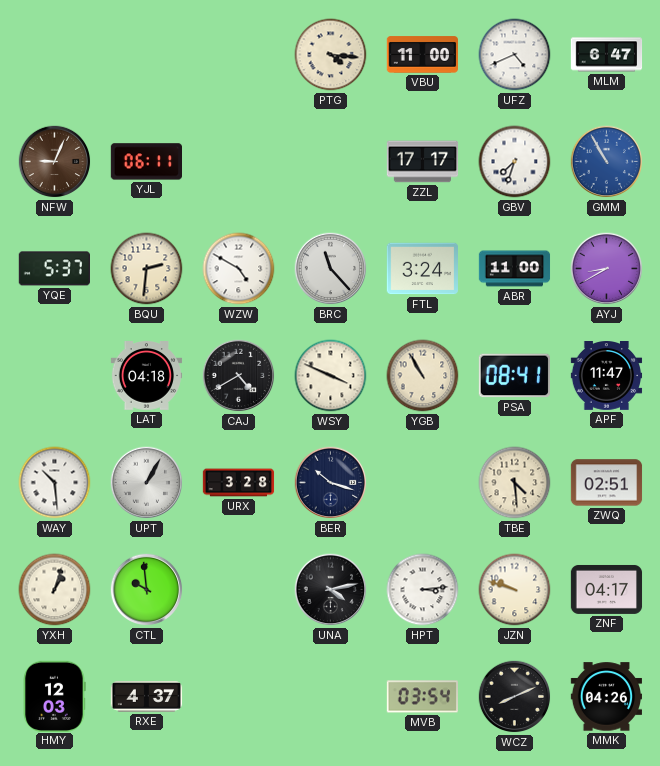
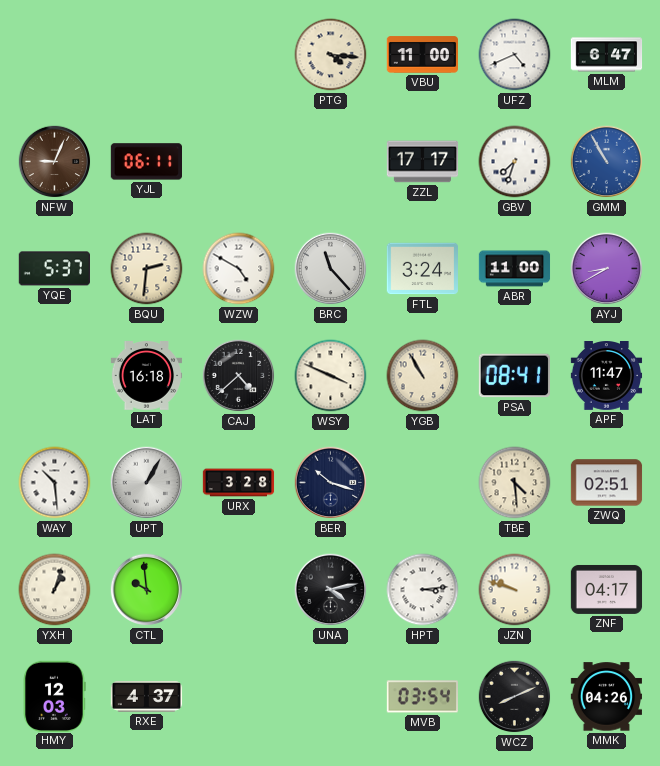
LAT: 04:18 -> 16:18
CAJ: 4:40 -> 4:38
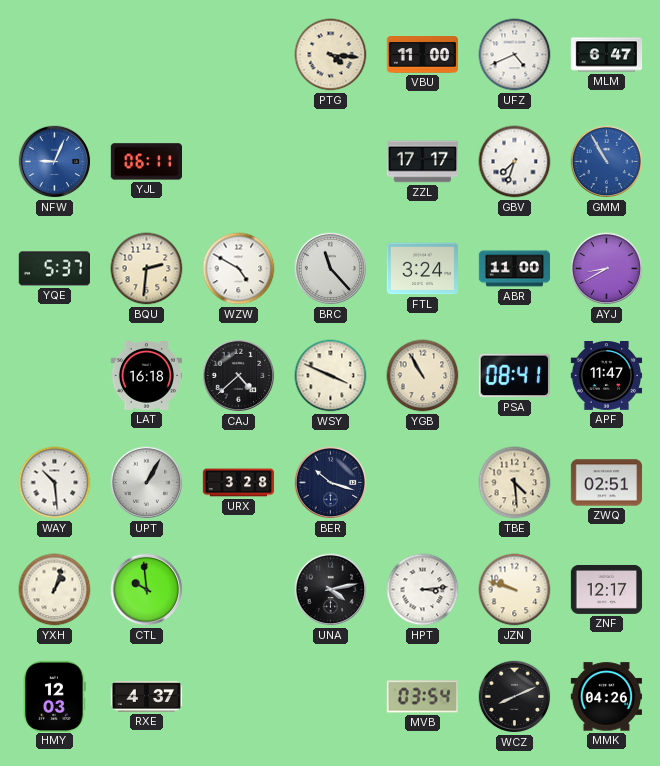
NFW dial: brown -> blue
ZNF: 04:17 -> 12:17
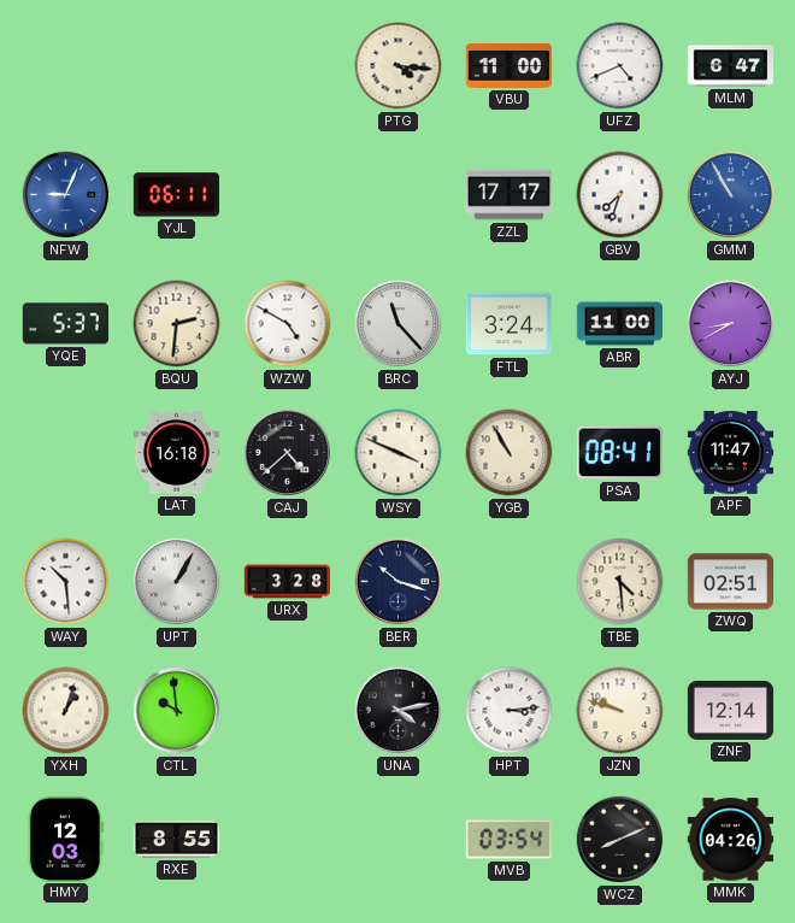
ZNF: 12:17 -> 12:14
RXE: 4:37 -> 8:55
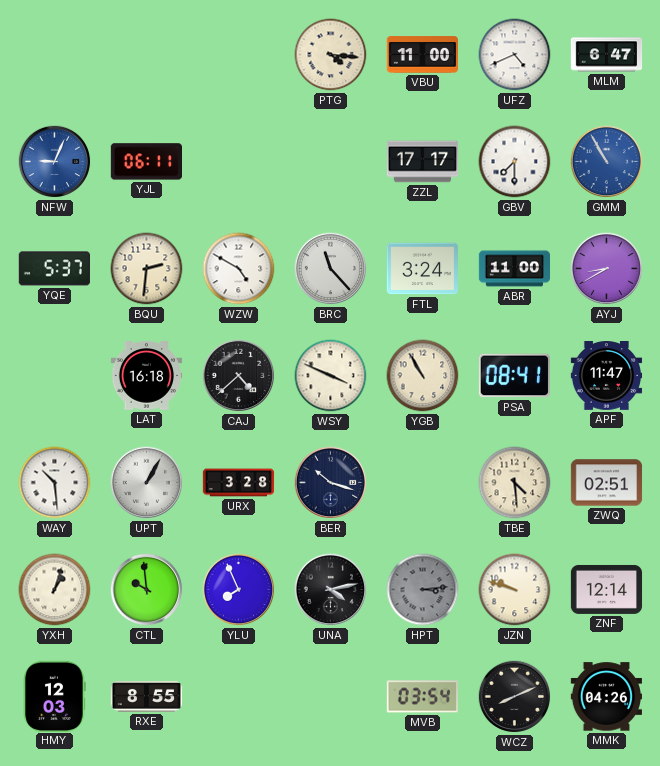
GBV: 7:33 -> 7:30
YLU: none -> 7:56
HPT dial: white -> grey
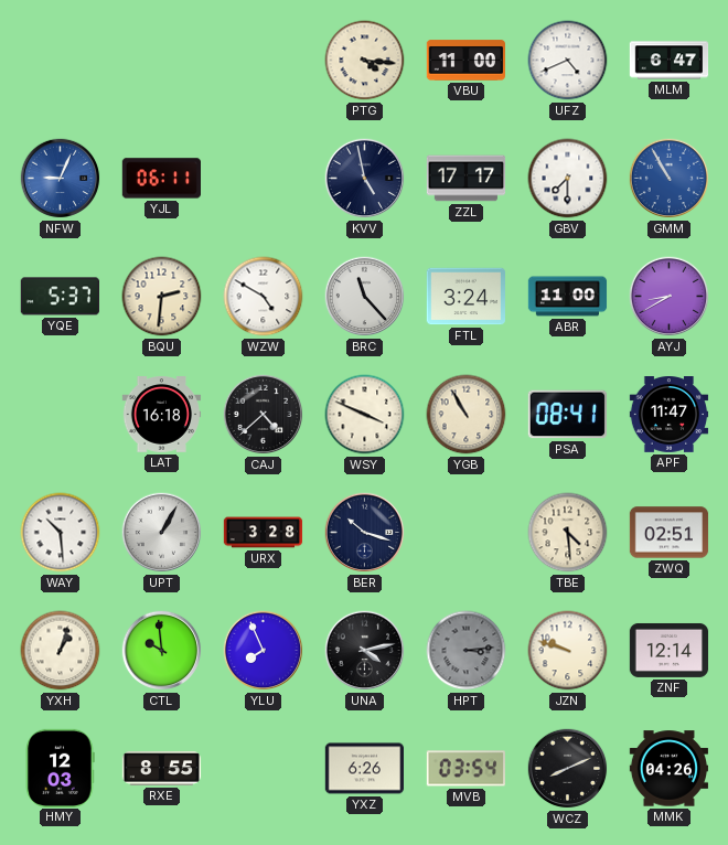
KVV: none -> 4:58
YXZ: none -> 6:26
